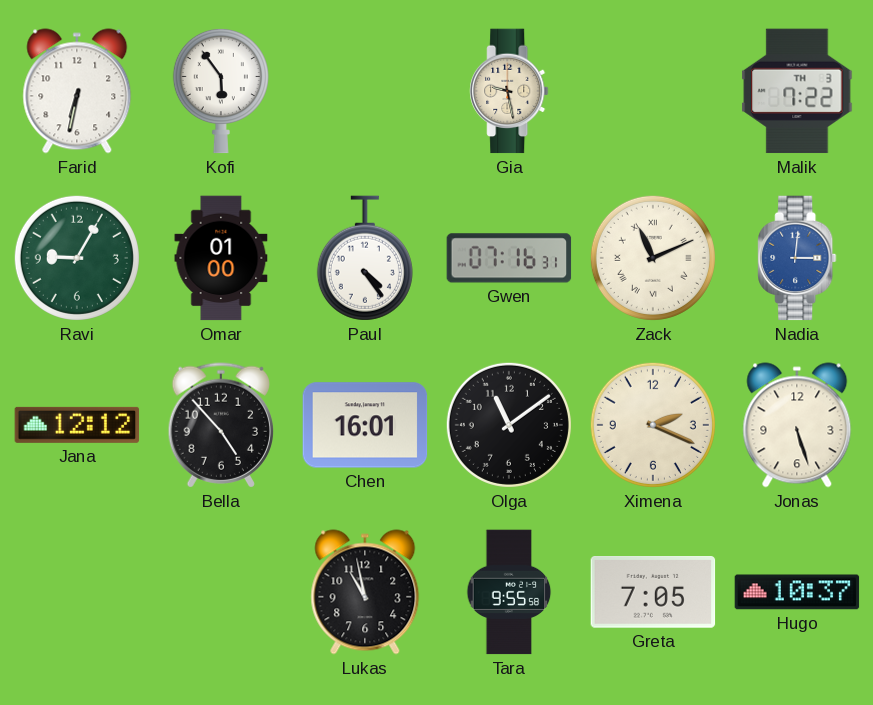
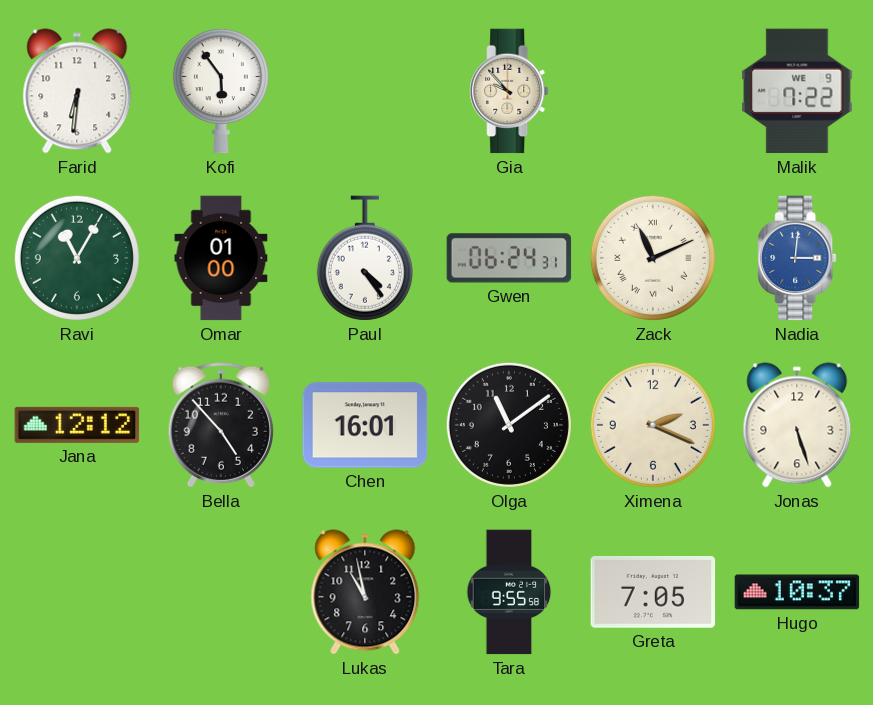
Farid: 6:32 -> 6:31
Gia: 9:28 -> 9:53
Malik date: TH 3 -> WE 9
Ravi: 9:05 -> 11:05
Gwen: 07:16 -> 06:24
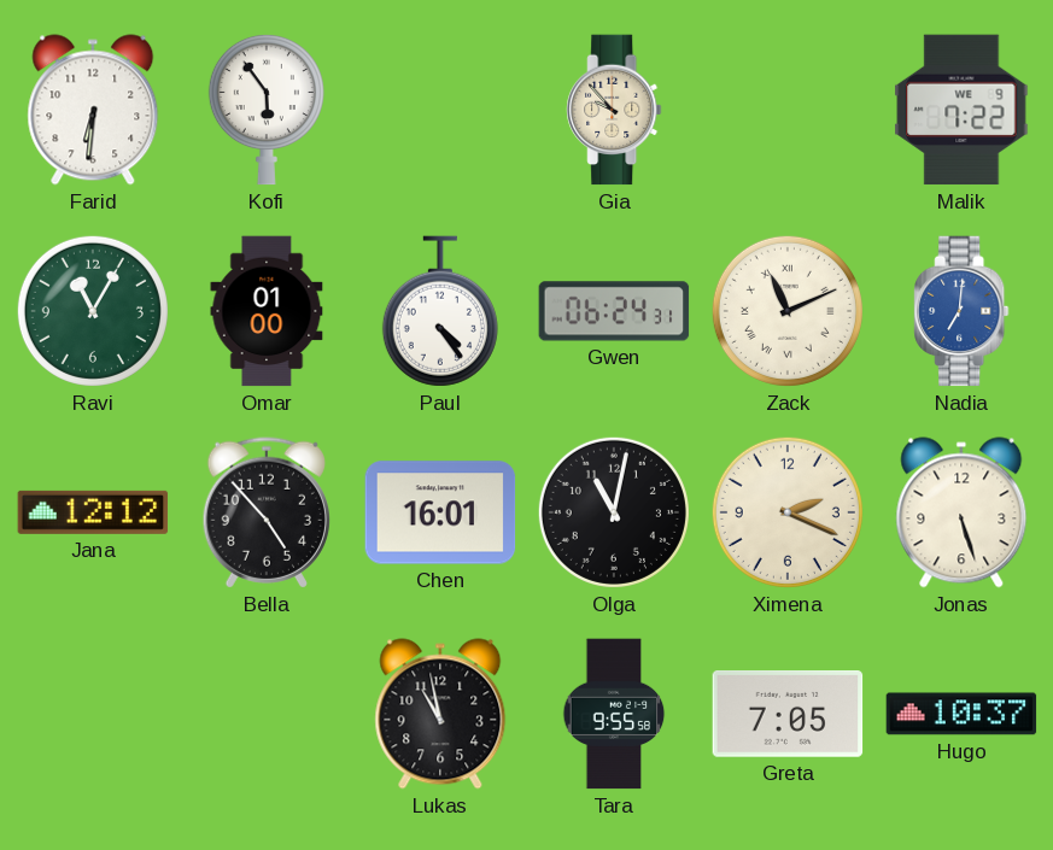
Nadia: 3:01 -> 7:01
Olga: 11:09 -> 11:02
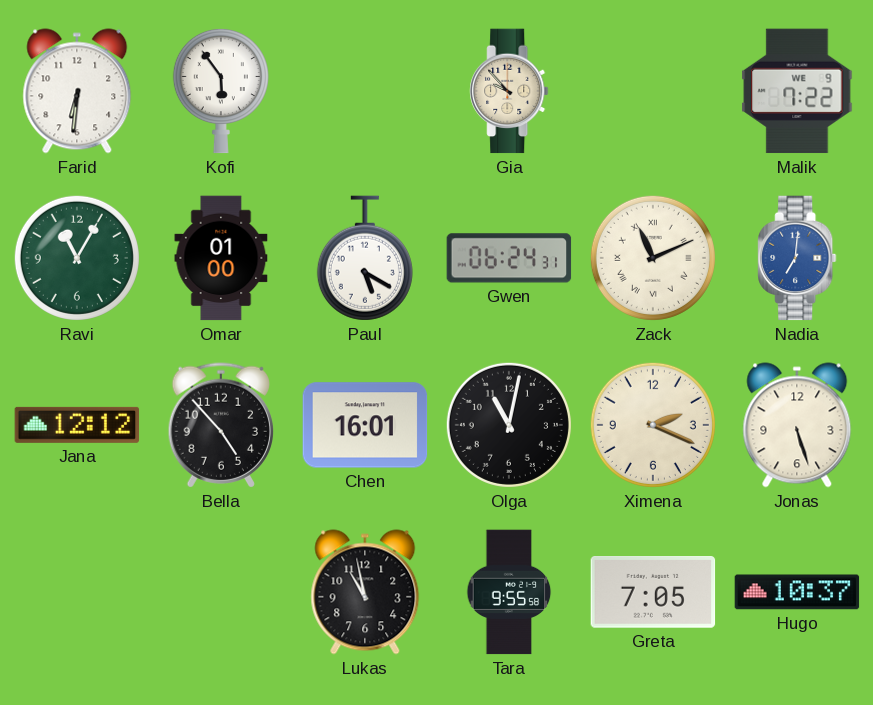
Paul: 4:24 -> 5:20
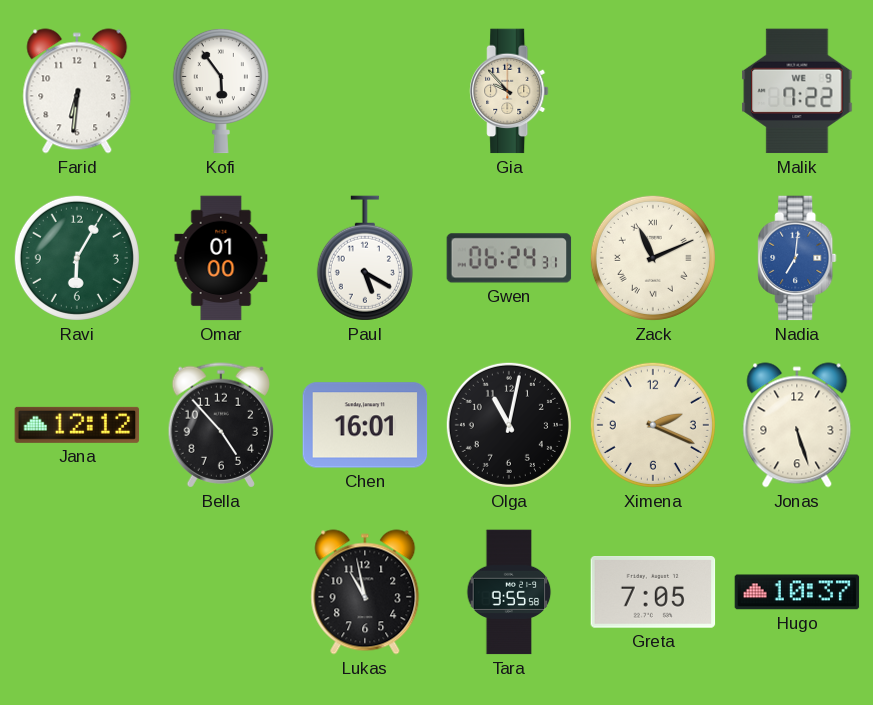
Ravi: 11:05 -> 6:05
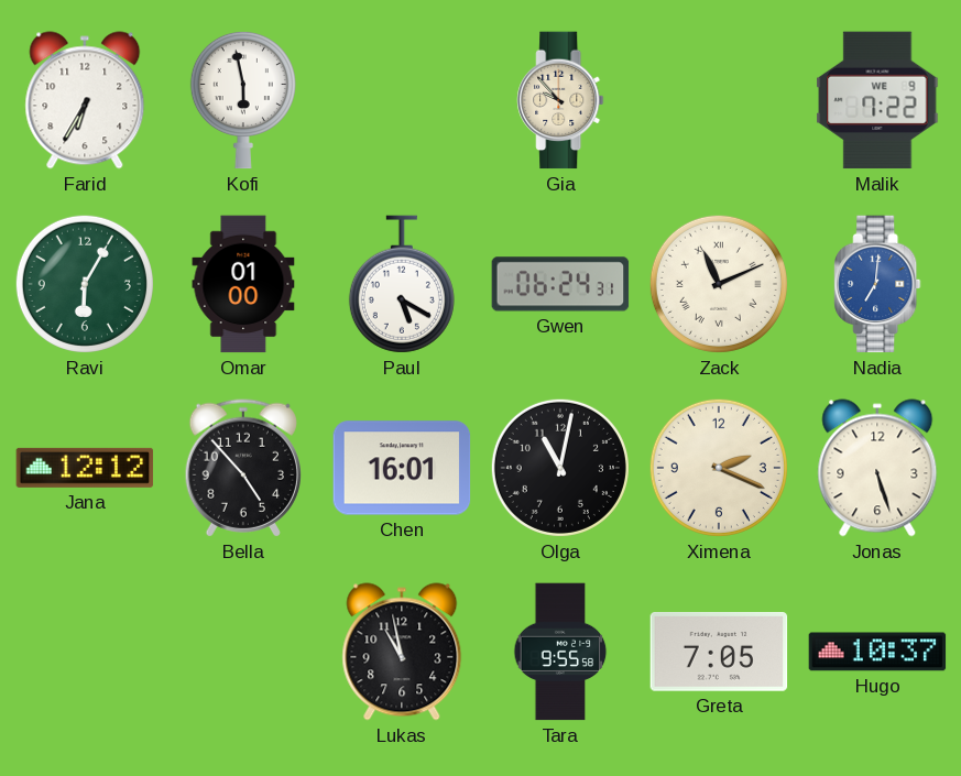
Farid: 6:31 -> 6:35
Kofi: 5:54 -> 5:58
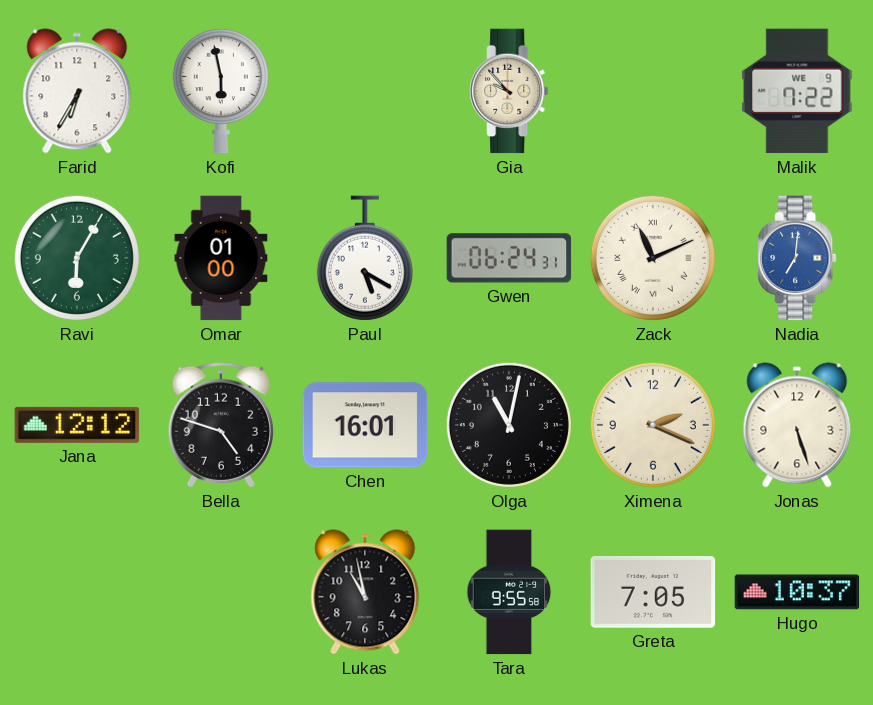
Bella: 4:53 -> 4:48
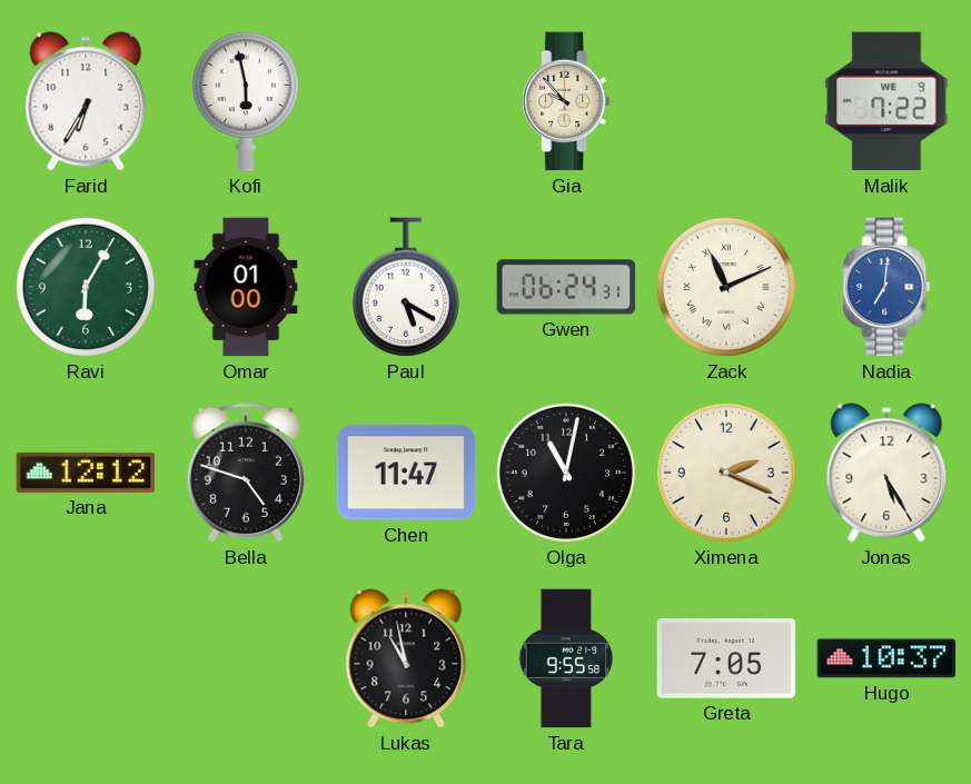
Chen: 16:01 -> 11:47
Jonas: 5:27 -> 5:25
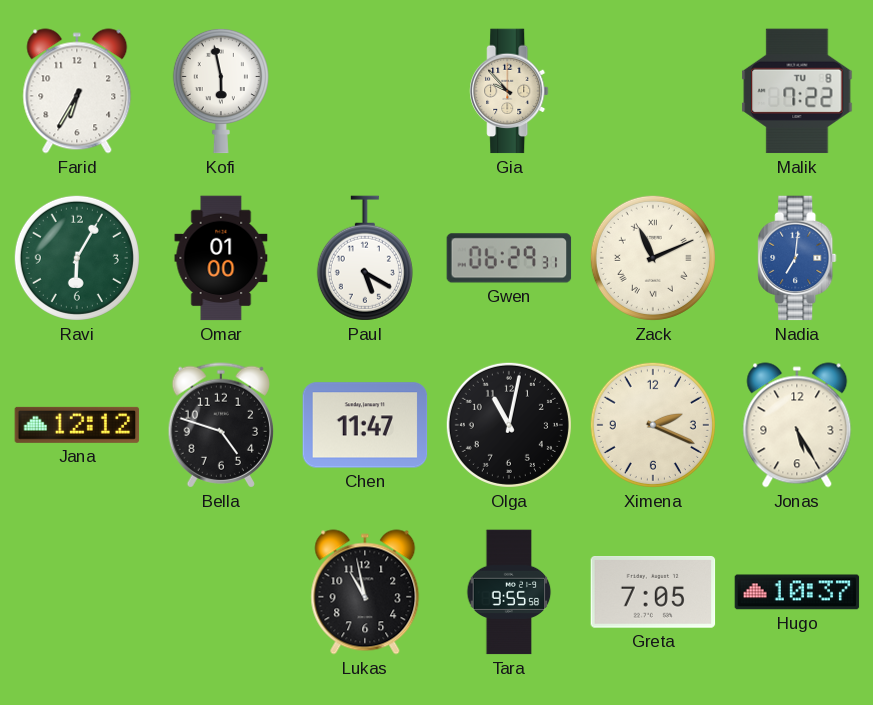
Malik date: WE 9 -> TU 8
Gwen: 06:24 -> 06:29
